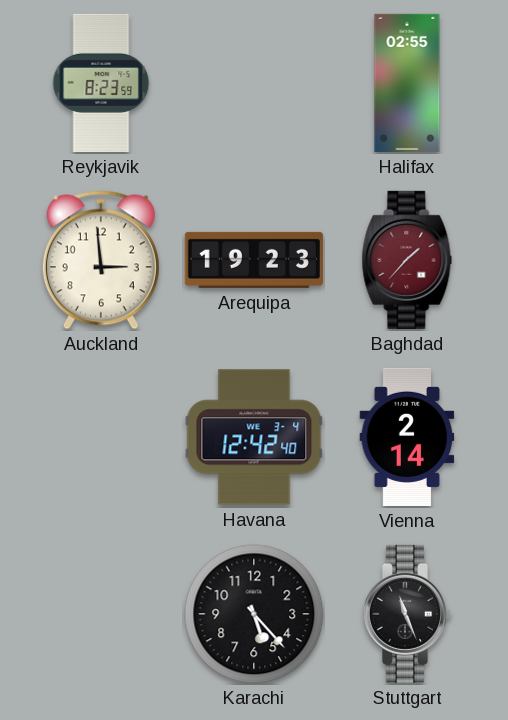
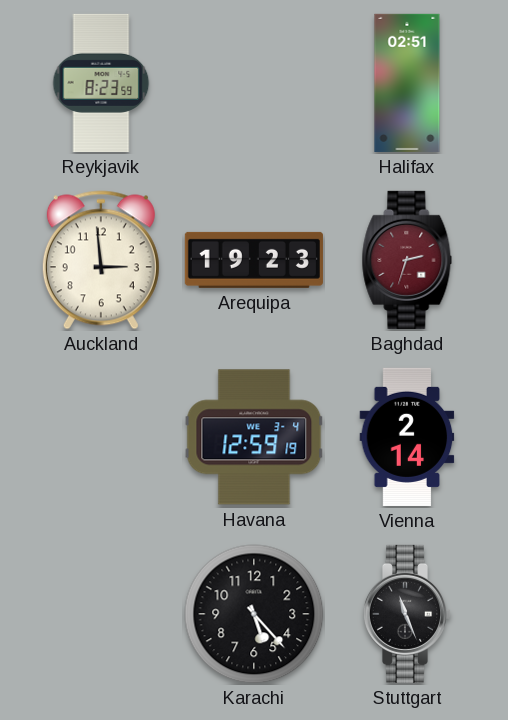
Halifax: 02:55 -> 02:51
Baghdad: 1:37 -> 2:33
Havana: 12:42 -> 12:59
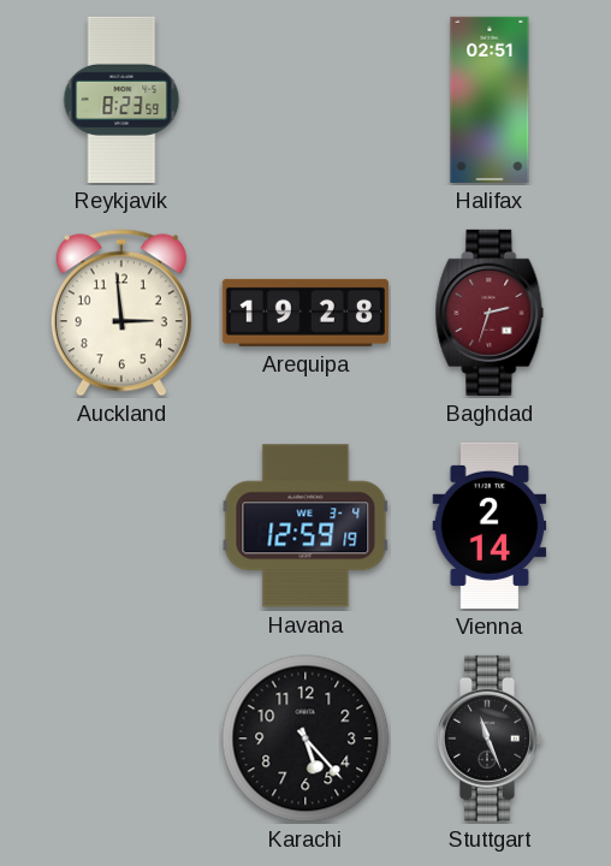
Arequipa: 19:23 -> 19:28
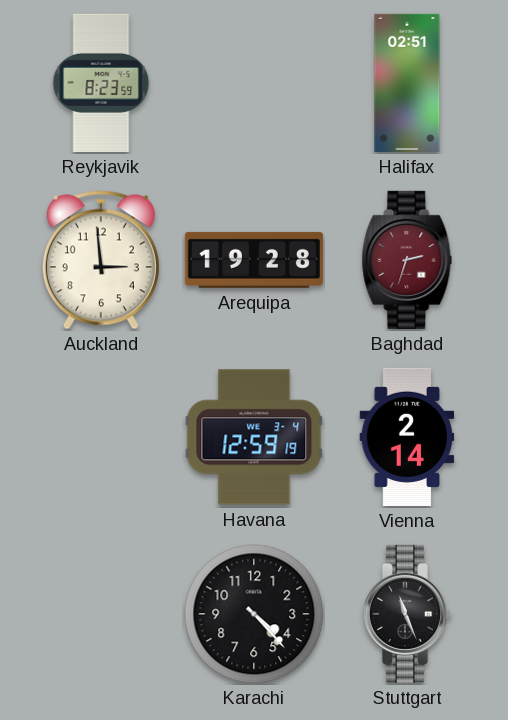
Karachi: 5:23 -> 4:23
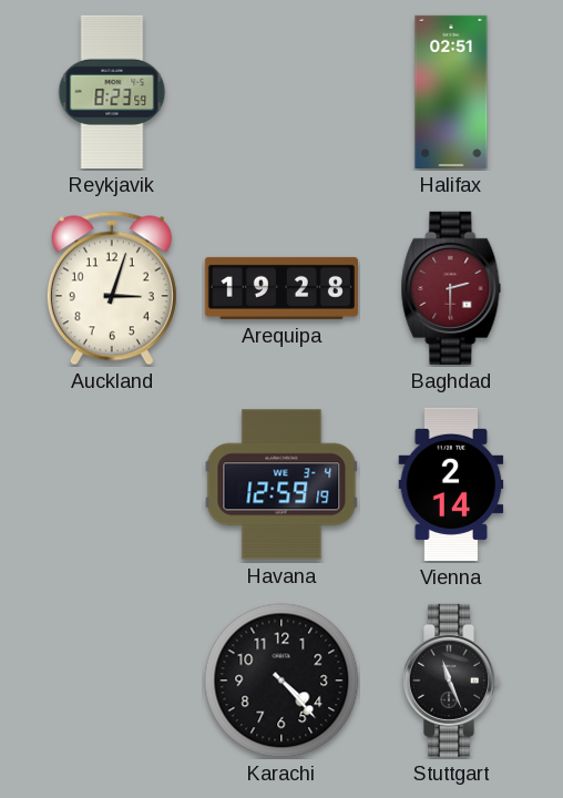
Auckland: 2:59 -> 3:03
Baghdad: 2:33 -> 2:30
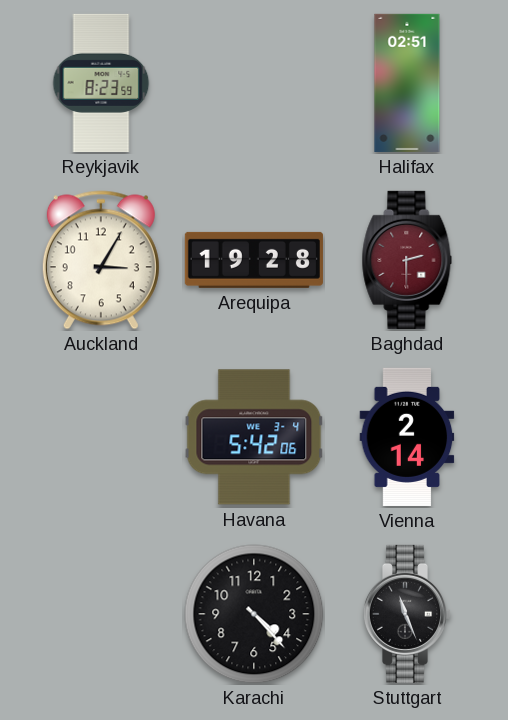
Auckland: 3:03 -> 3:05
Havana: 12:59 -> 5:42
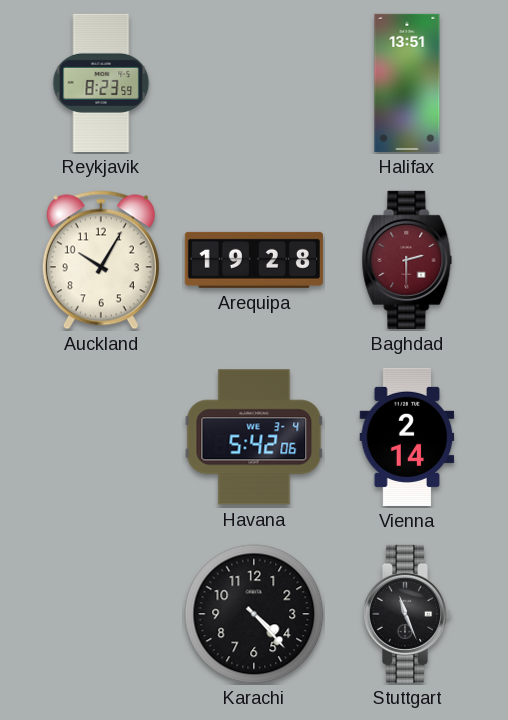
Halifax: 02:51 -> 13:51
Auckland: 3:05 -> 10:05
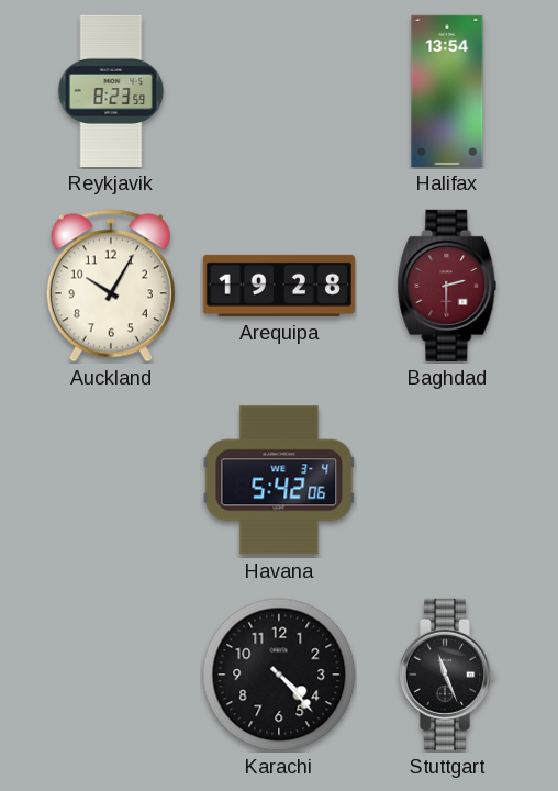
Halifax: 13:51 -> 13:54
Vienna: 2:14 -> none
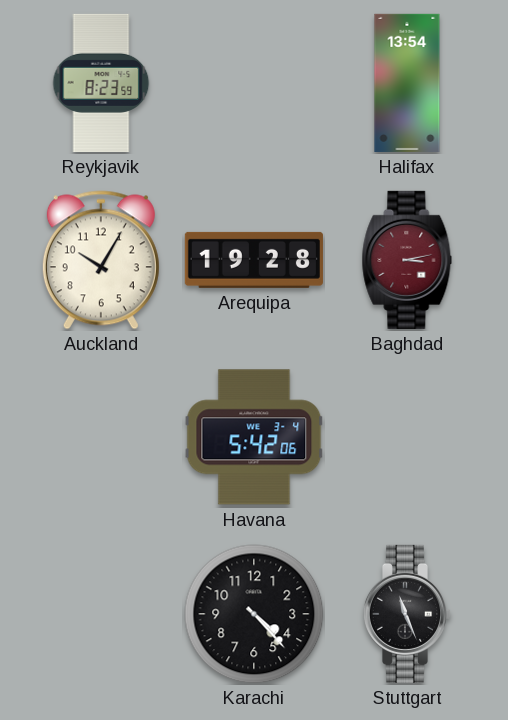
Baghdad: 2:30 -> 3:13
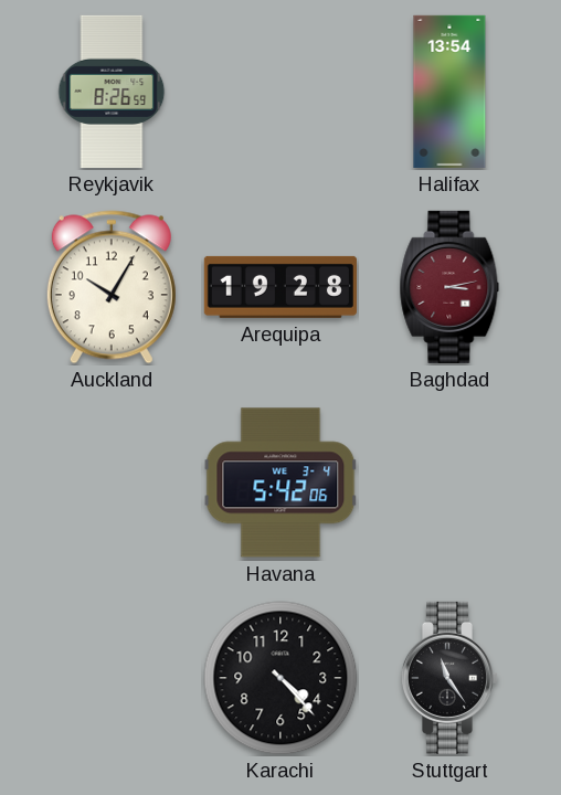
Reykjavik: 8:23 -> 8:26
Stuttgart: 11:26 -> 11:24
